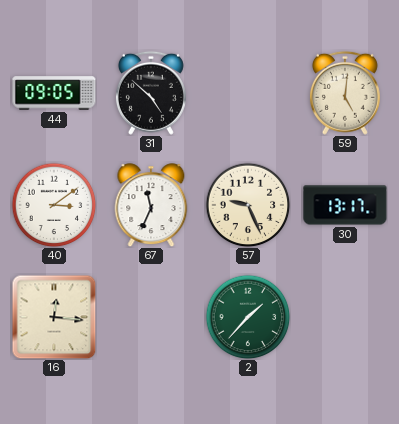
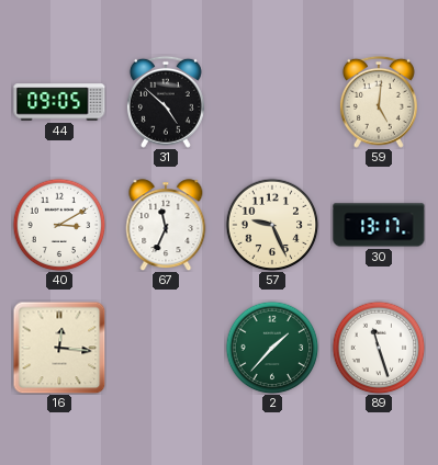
40: 3:09 -> 3:10
89: none -> 11:27
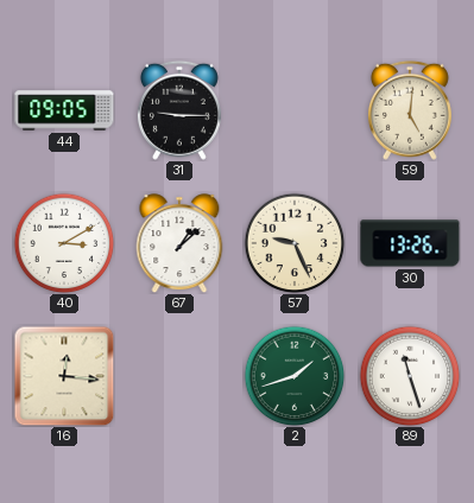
31: 4:52 -> 9:15
67: 11:34 -> 1:08
30: 13:17 -> 13:26
2: 1:37 -> 1:42
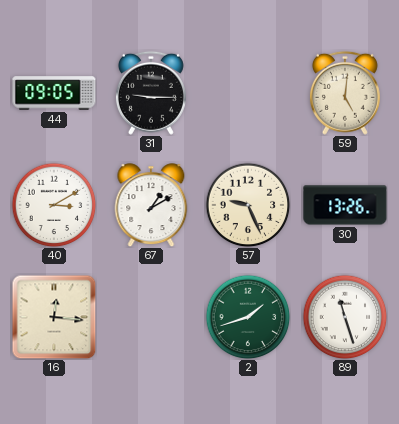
67: 1:08 -> 1:10
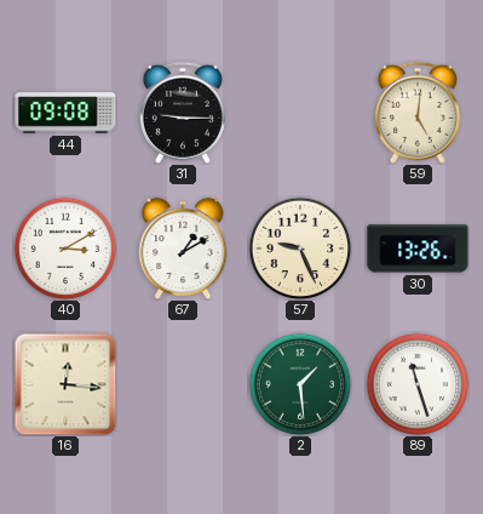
44: 09:05 -> 09:08
2: 1:42 -> 1:29
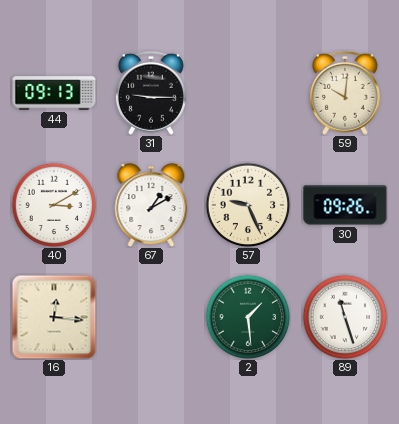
44: 09:08 -> 09:13
59: 5:01 -> 10:01
30: 13:26 -> 09:26
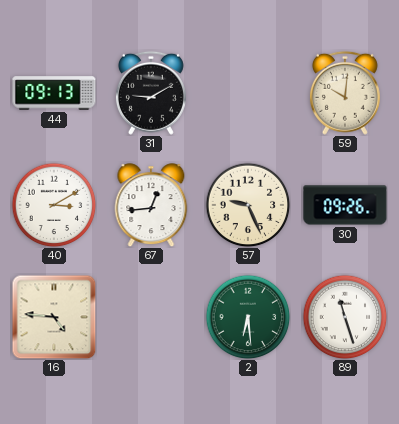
31: 9:15 -> 9:10
67: 1:10 -> 12:44
16: 12:16 -> 4:46
2: 1:29 -> 6:29
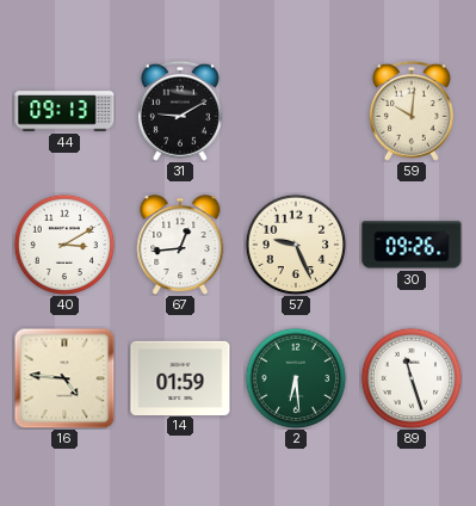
14: none -> 01:59
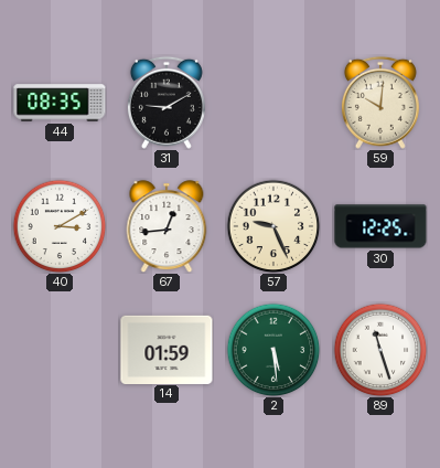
44: 09:13 -> 08:35
30: 09:26 -> 12:25
16: 4:46 -> none
2: 6:29 -> 5:29
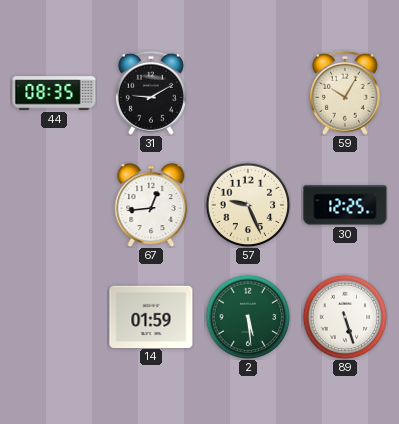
59: 10:01 -> 10:05
40: 3:10 -> none
89: 11:27 -> 5:27
